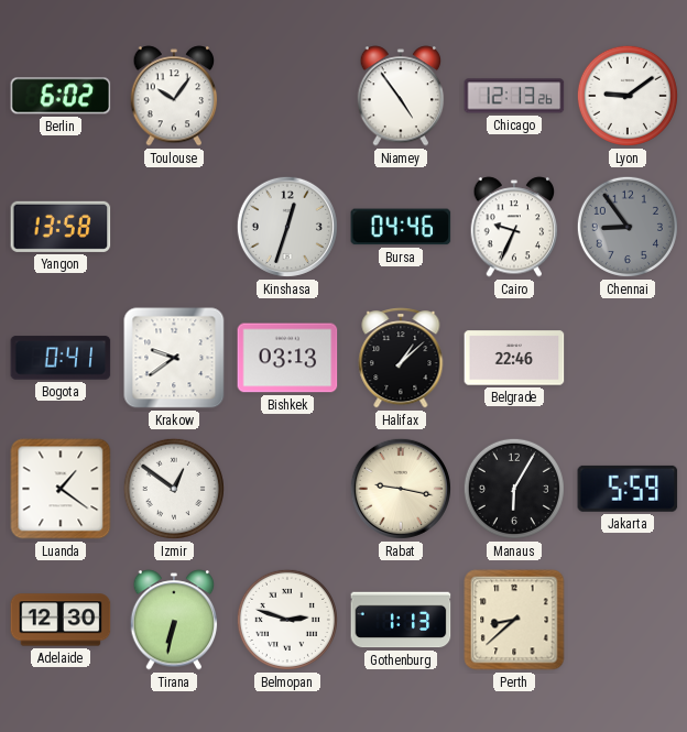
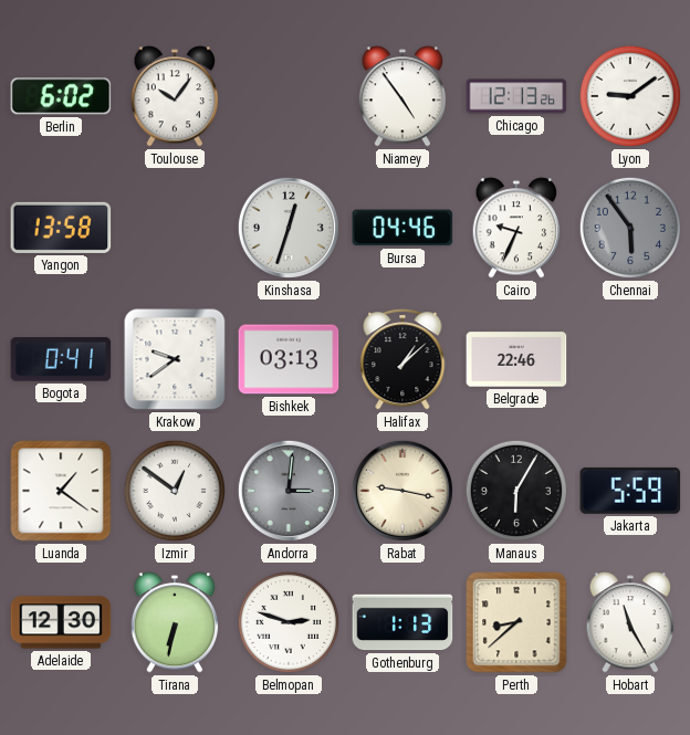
Chennai: 8:54 -> 5:54
Andorra: none -> 3:01
Hobart: none -> 11:25
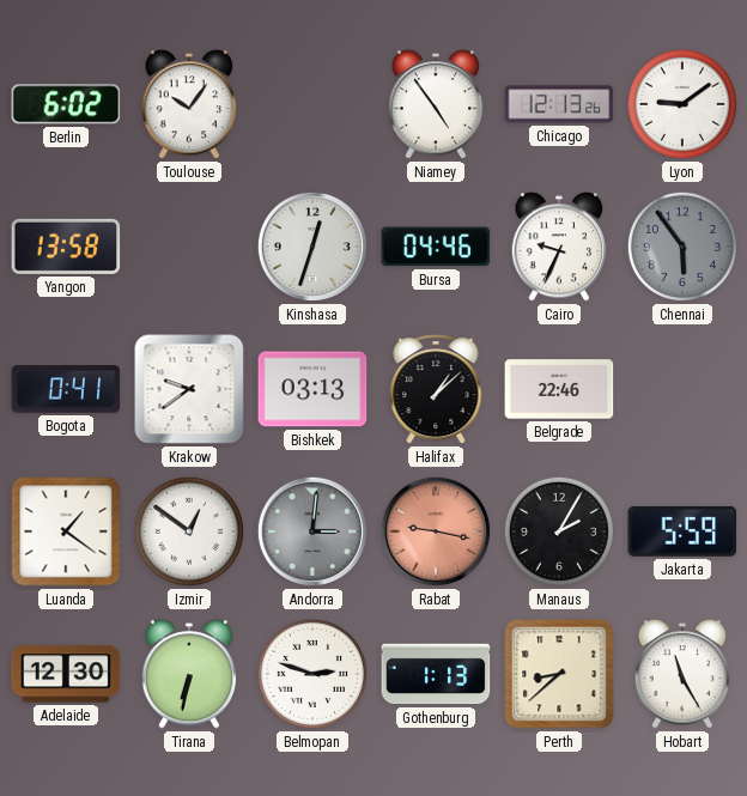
Rabat dial: cream -> salmon
Manaus: 6:05 -> 2:05
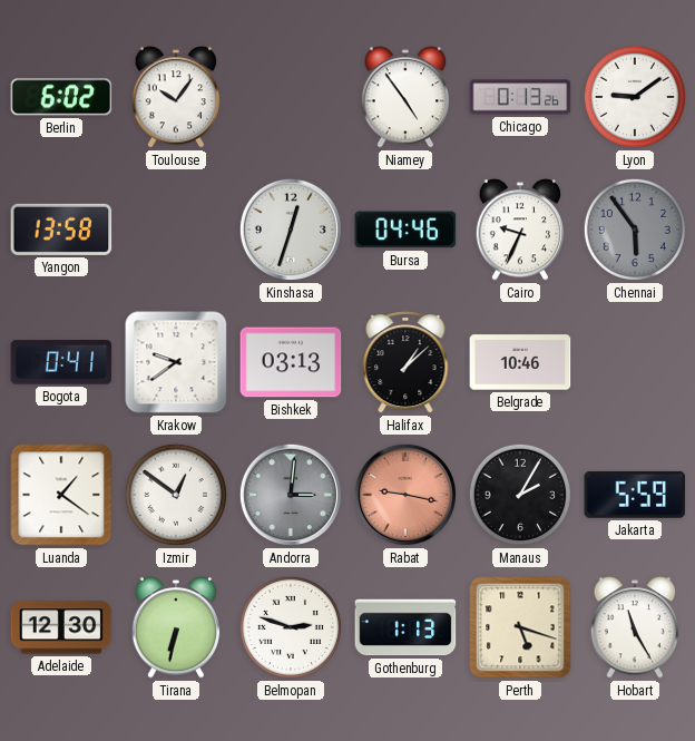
Chicago: 12:13 -> 0:13
Belgrade: 22:46 -> 10:46
Perth: 8:38 -> 5:18
